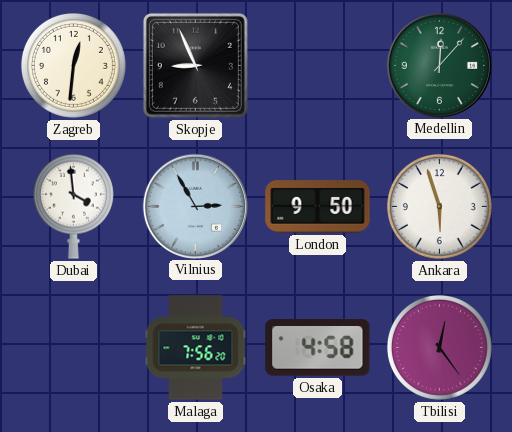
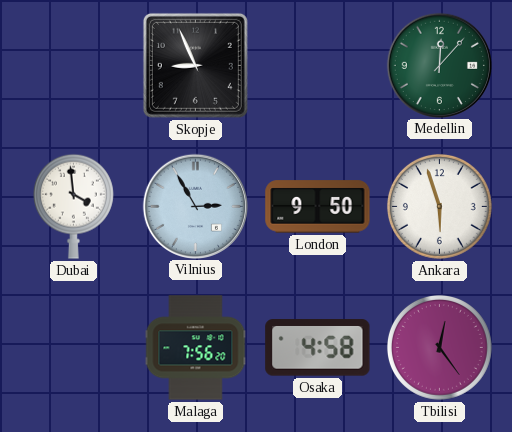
Zagreb: 12:31 -> none
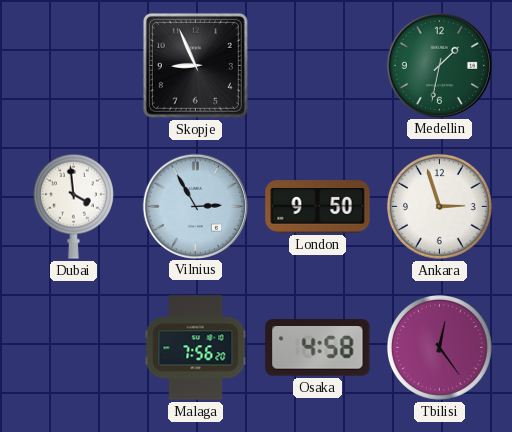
Medellin: 12:07 -> 1:32
Ankara: 5:57 -> 2:57
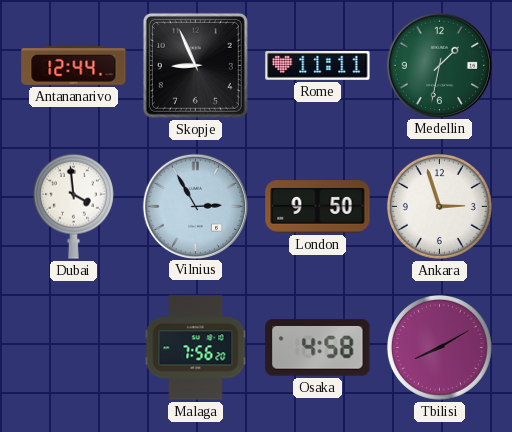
Antananarivo: none -> 12:44
Rome: none -> 11:11
Tbilisi: 12:24 -> 8:10
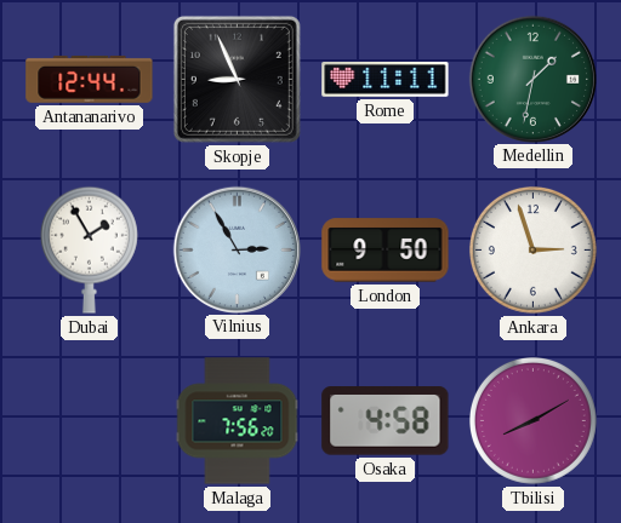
Dubai: 3:59 -> 1:55
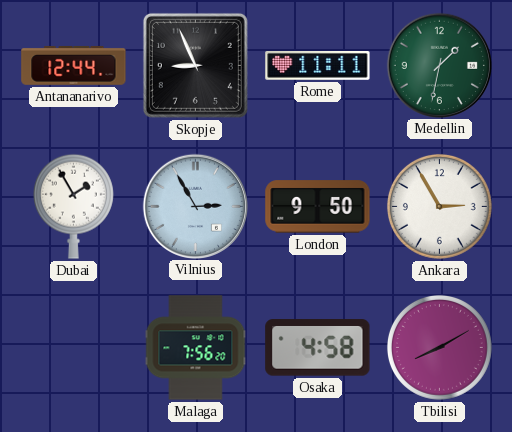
Ankara: 2:57 -> 2:55
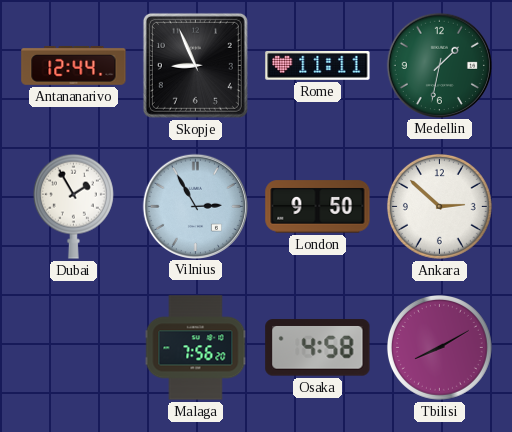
Ankara: 2:55 -> 2:52
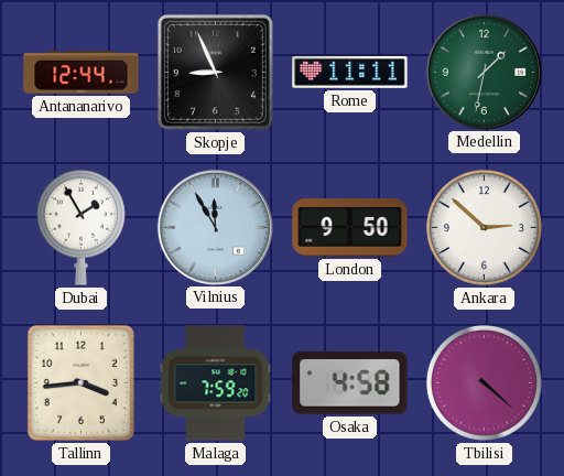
Vilnius: 2:55 -> 11:55
Tallinn: none -> 3:44
Malaga: 7:56 -> 7:59
Tbilisi: 8:10 -> 4:22
